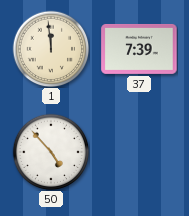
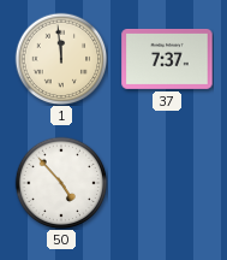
37: 7:39 -> 7:37
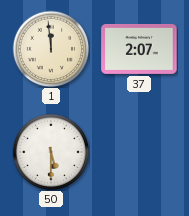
37: 7:37 -> 2:07
50: 4:53 -> 5:30
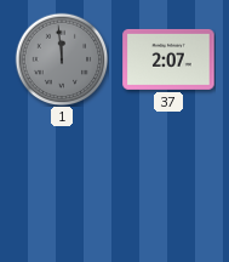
1 dial: cream -> grey
50: 5:30 -> none
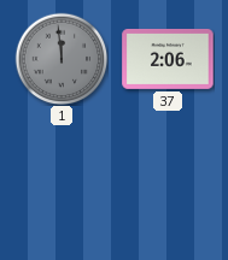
37: 2:07 -> 2:06
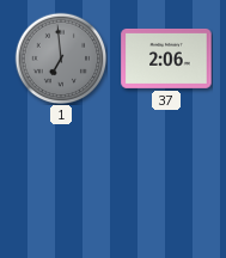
1: 11:59 -> 6:59
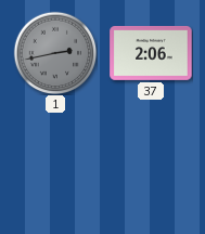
1: 6:59 -> 2:43
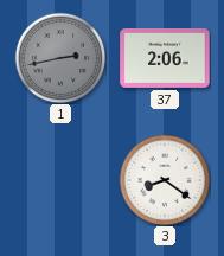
3: none -> 8:21
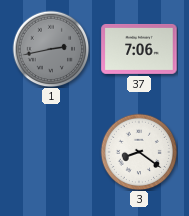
37: 2:06 -> 7:06
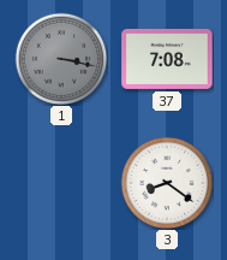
1: 2:43 -> 3:17
37: 7:06 -> 7:08
